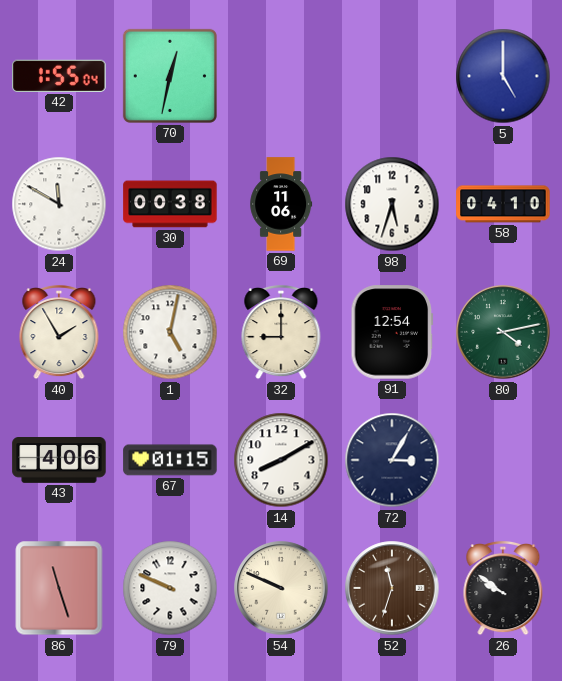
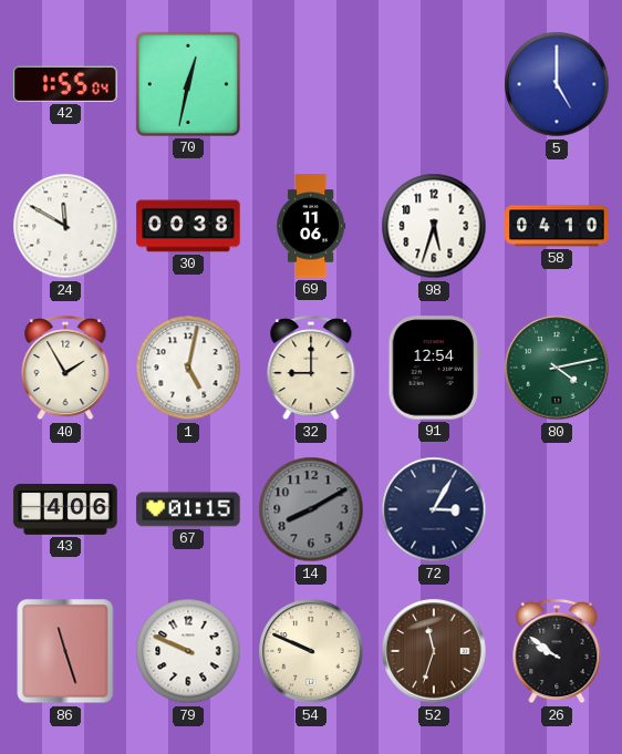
14 dial: white -> grey
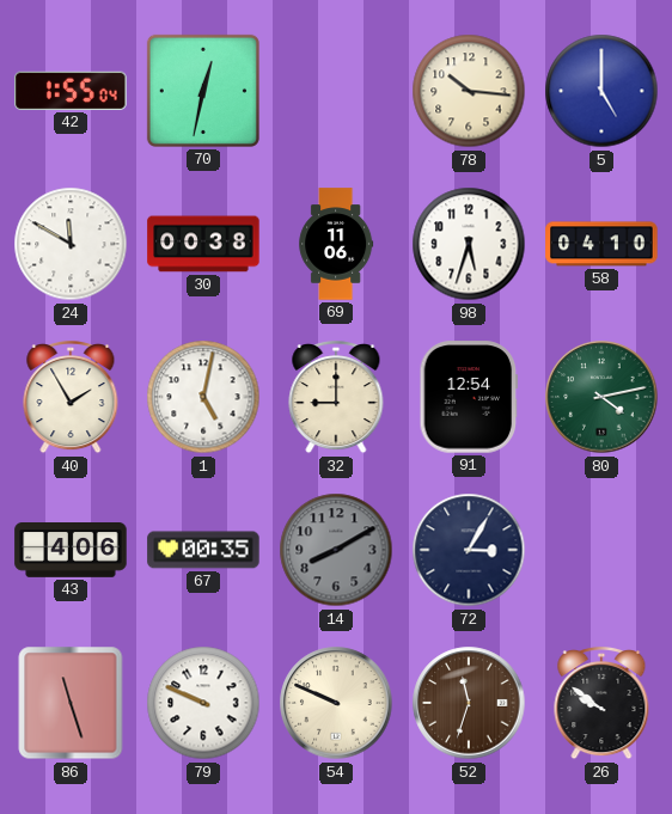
78: none -> 10:16
67: 01:15 -> 00:35
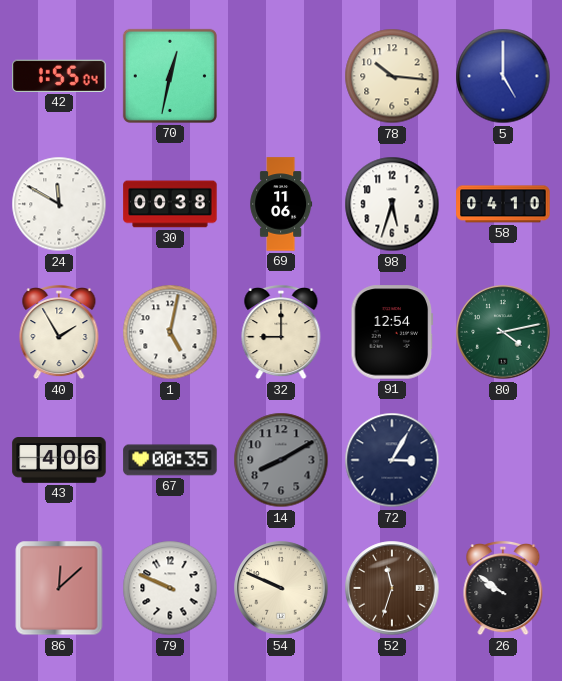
86: 11:27 -> 12:08
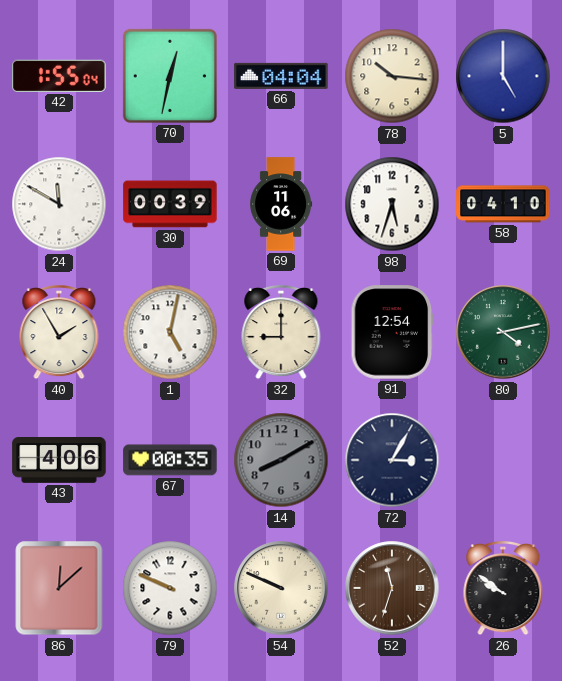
66: none -> 04:04
30: 00:38 -> 00:39
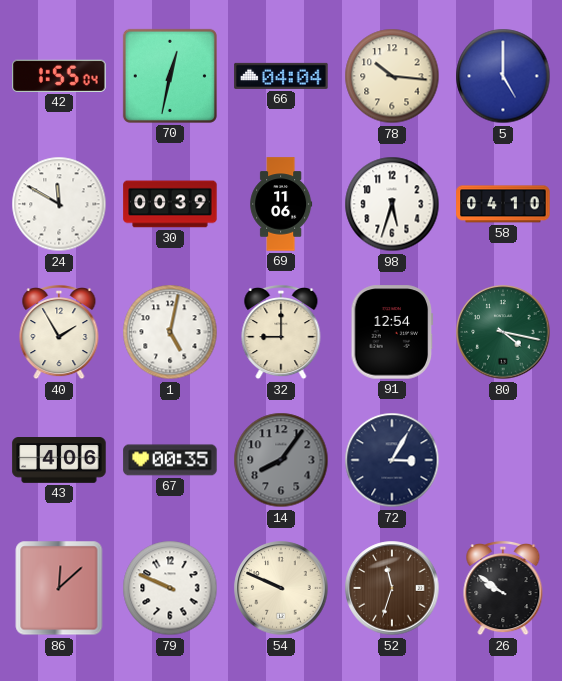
80: 4:13 -> 4:17
14: 8:10 -> 8:06
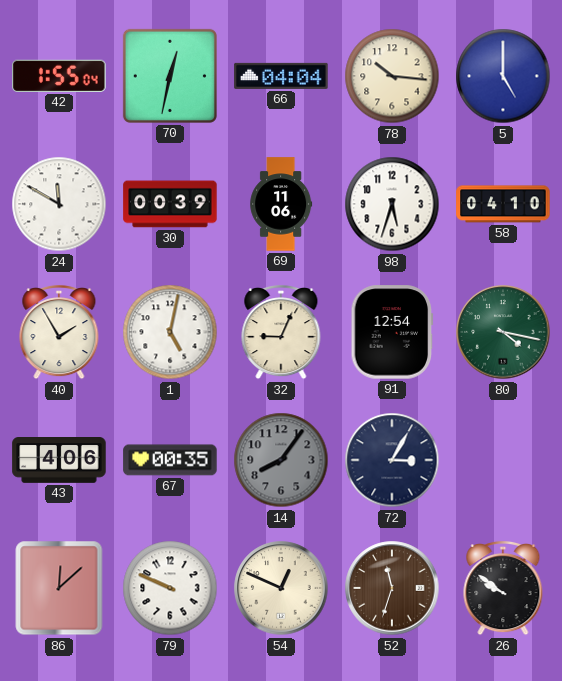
32: 9:00 -> 9:04
54: 9:49 -> 12:49
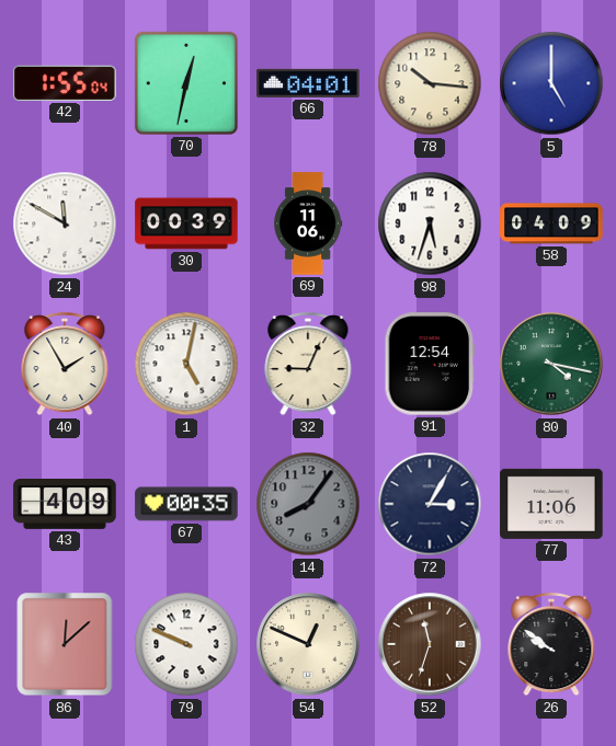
66: 04:04 -> 04:01
58: 04:10 -> 04:09
43: 4:06 -> 4:09
77: none -> 11:06
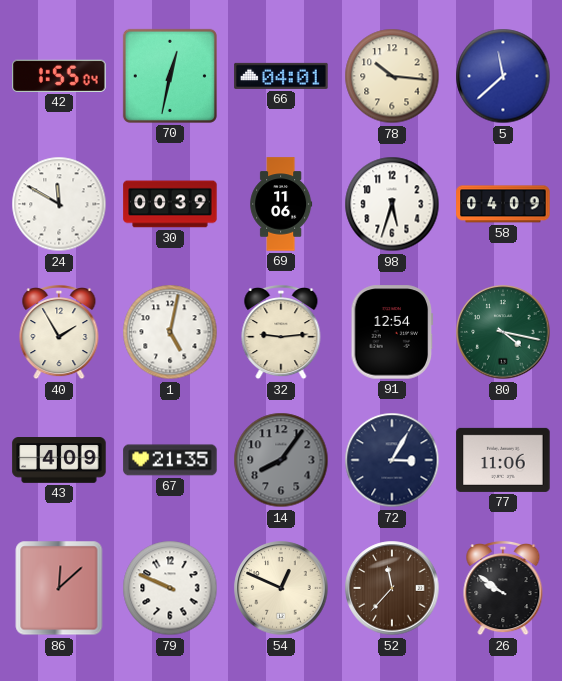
5: 5:00 -> 11:38
32: 9:04 -> 9:14
67: 00:35 -> 21:35
52: 11:33 -> 11:37
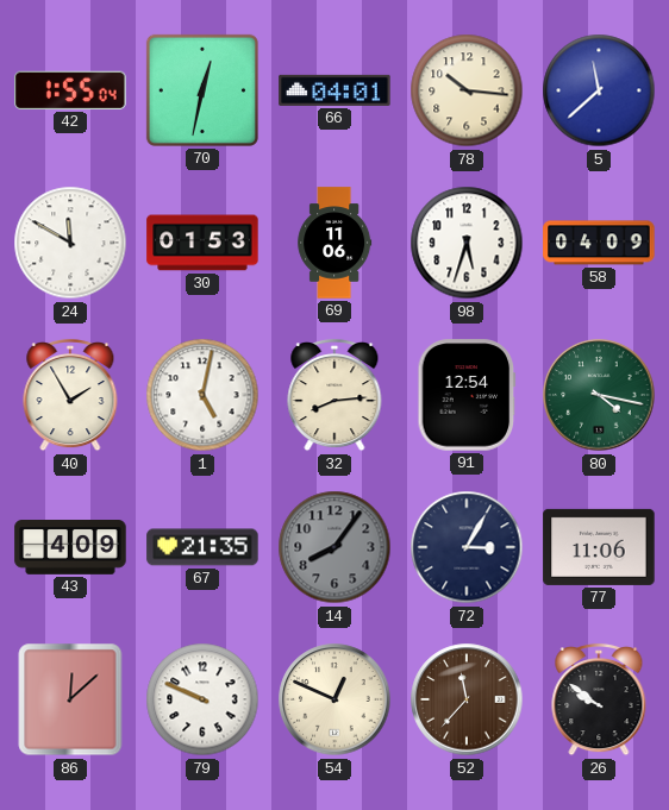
30: 00:39 -> 01:53
32: 9:14 -> 8:14
